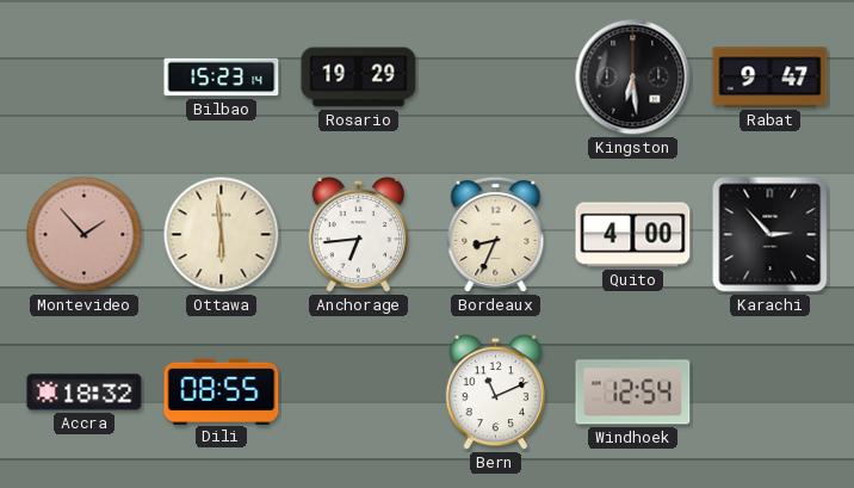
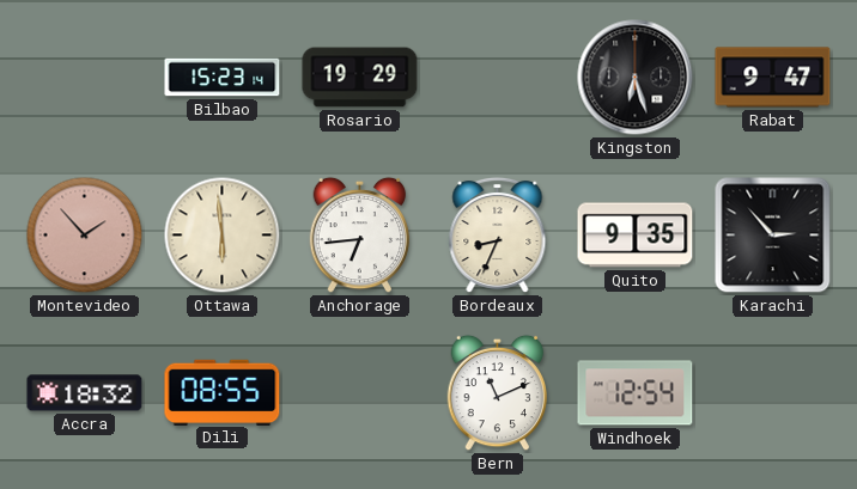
Kingston: 6:29 -> 6:27
Quito: 4:00 -> 9:35
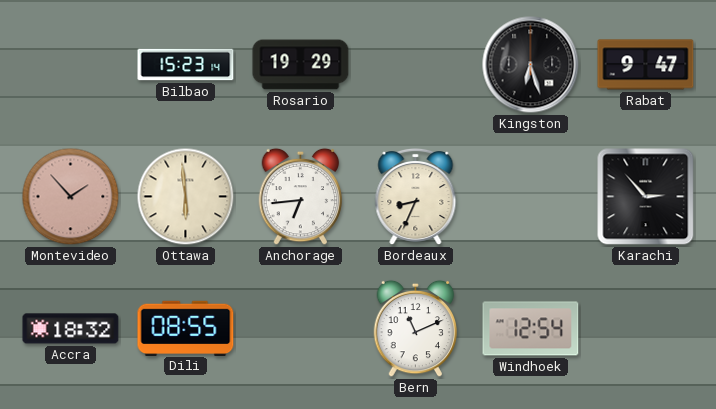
Quito: 9:35 -> none
